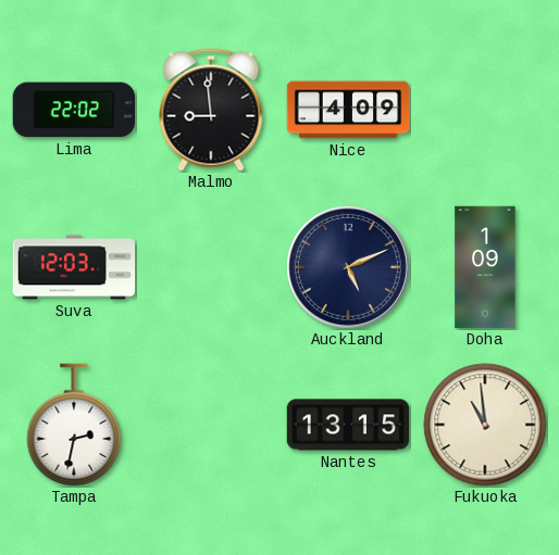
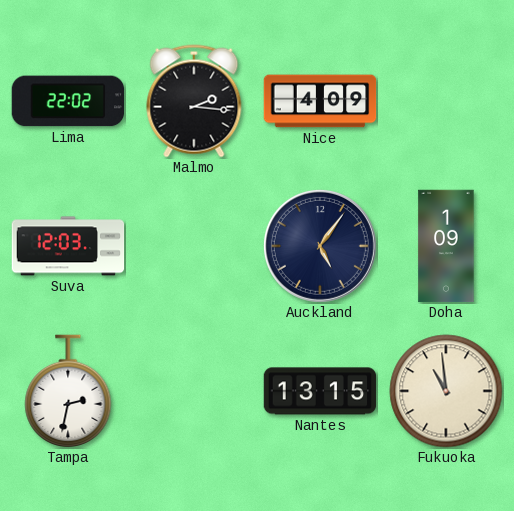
Malmo: 8:59 -> 2:16
Auckland: 5:11 -> 5:06
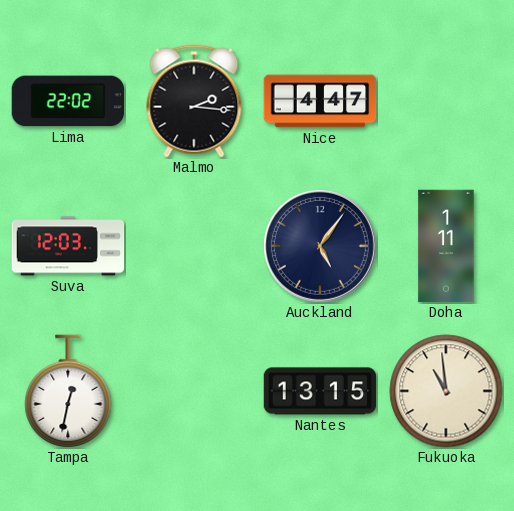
Nice: 4:09 -> 4:47
Doha: 1:09 -> 1:11
Tampa: 2:32 -> 12:32
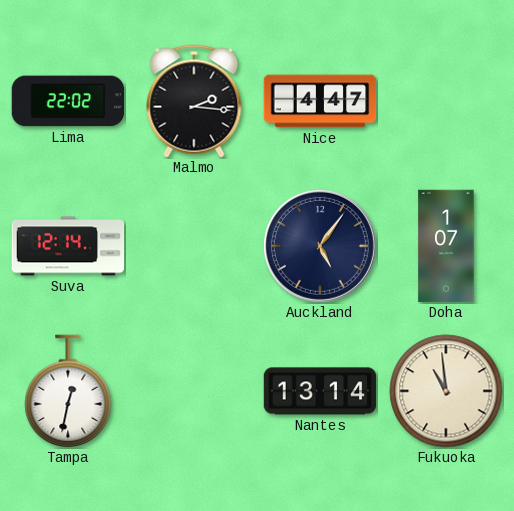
Suva: 12:03 -> 12:14
Doha: 1:11 -> 1:07
Nantes: 13:15 -> 13:14
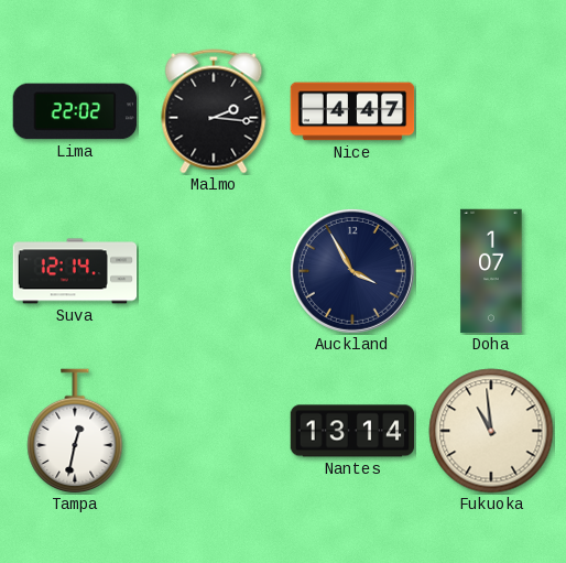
Auckland: 5:06 -> 3:55
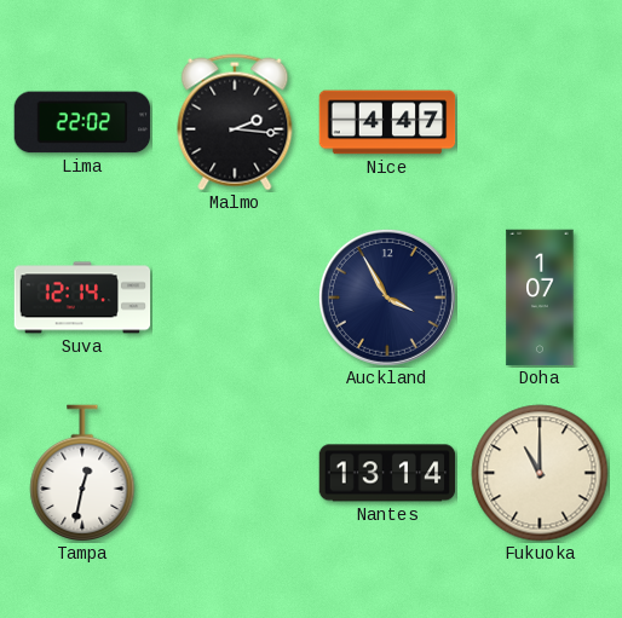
Fukuoka: 10:59 -> 11:00
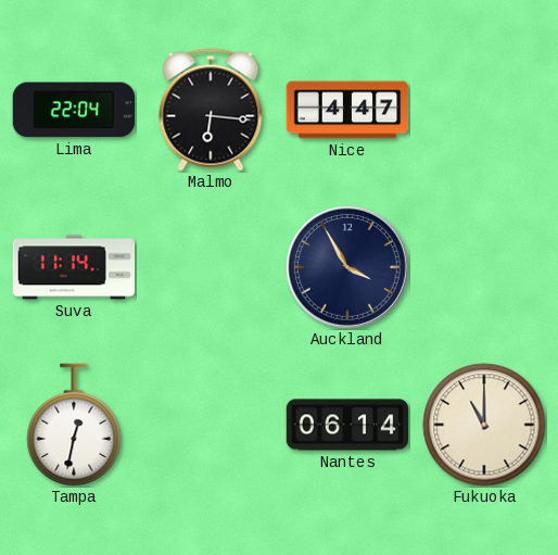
Lima: 22:02 -> 22:04
Malmo: 2:16 -> 6:16
Suva: 12:14 -> 11:14
Doha: 1:07 -> none
Nantes: 13:14 -> 06:14
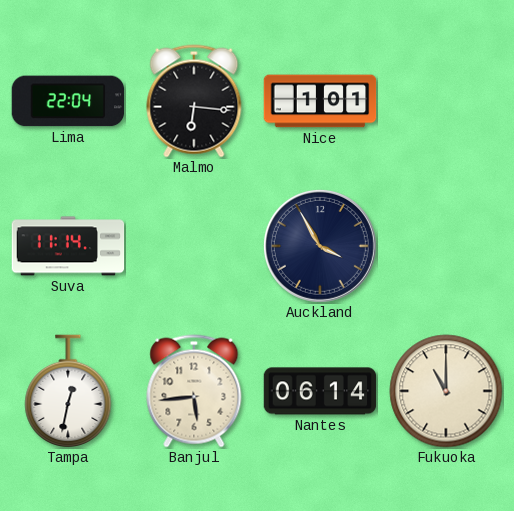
Nice: 4:47 -> 1:01
Banjul: none -> 5:44
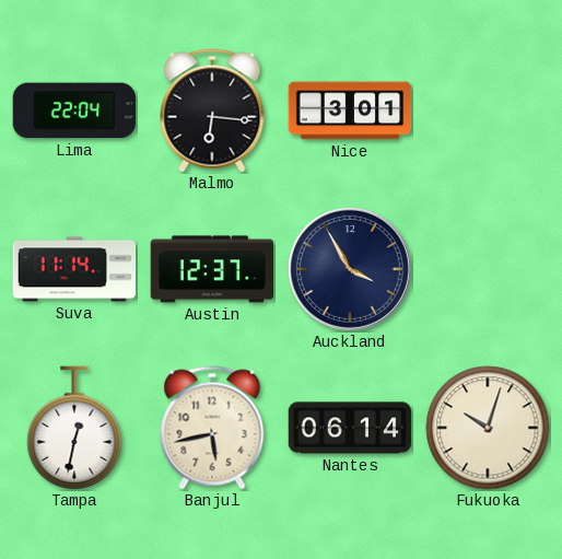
Nice: 1:01 -> 3:01
Austin: none -> 12:37
Banjul: 5:44 -> 5:43
Fukuoka: 11:00 -> 10:03
